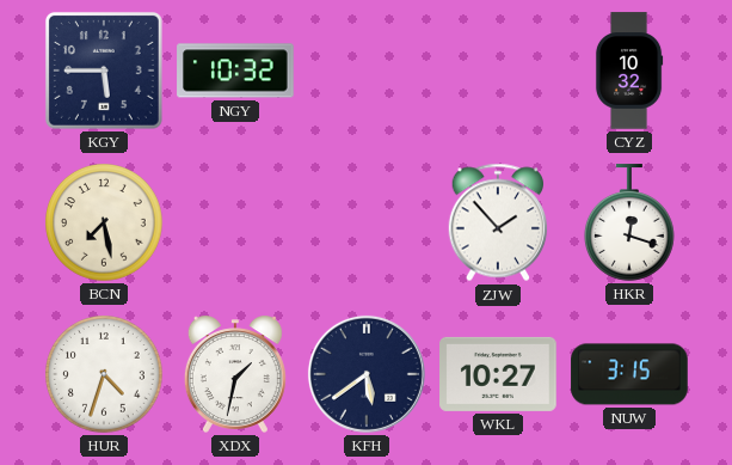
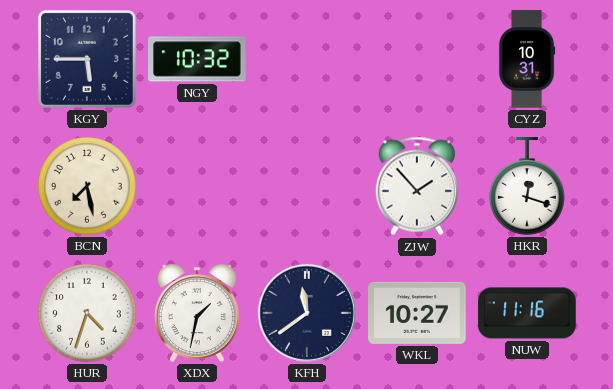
CYZ: 10:32 -> 10:31
KFH: 5:39 -> 11:39
NUW: 3:15 -> 11:16
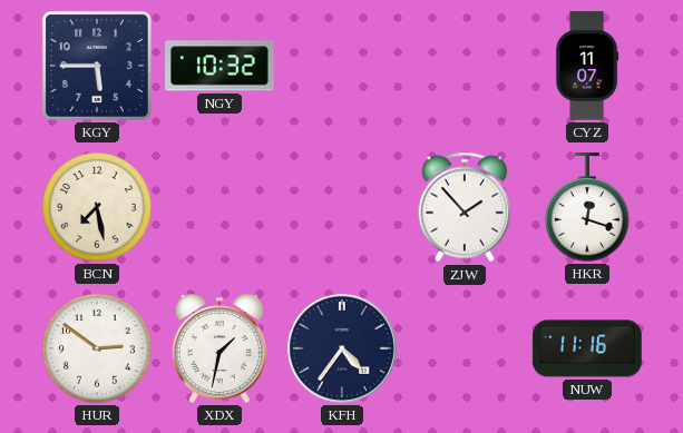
CYZ: 10:31 -> 11:07
HUR: 4:33 -> 2:51
KFH: 11:39 -> 4:36
WKL: 10:27 -> none
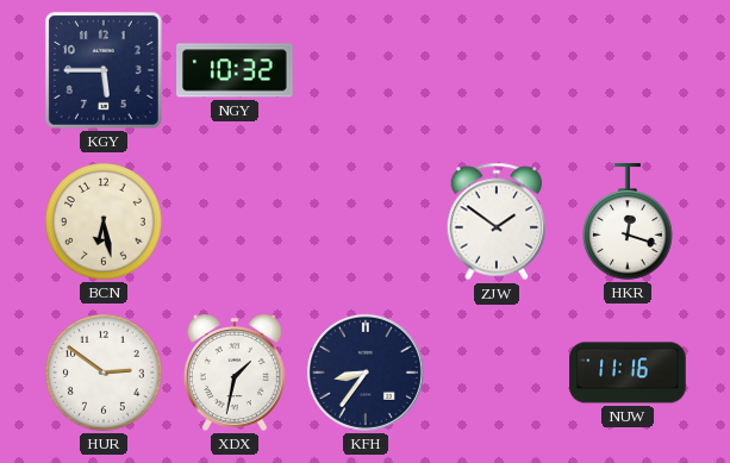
CYZ: 11:07 -> none
BCN: 7:28 -> 6:28
ZJW: 1:53 -> 1:51
KFH: 4:36 -> 8:36
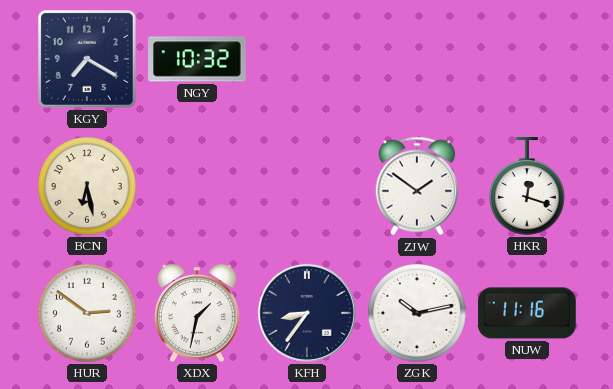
KGY: 5:45 -> 7:20
ZGK: none -> 10:13
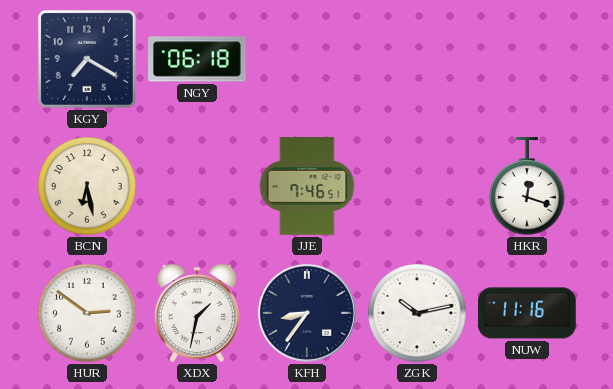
NGY: 10:32 -> 06:18
JJE: none -> 7:46
ZJW: 1:51 -> none
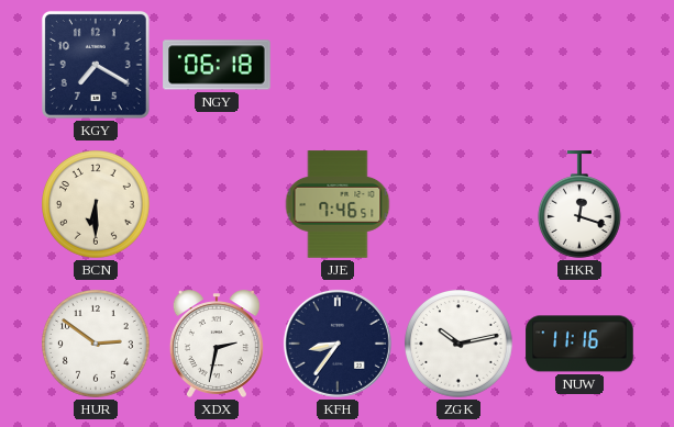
BCN: 6:28 -> 6:30
XDX: 1:32 -> 2:32
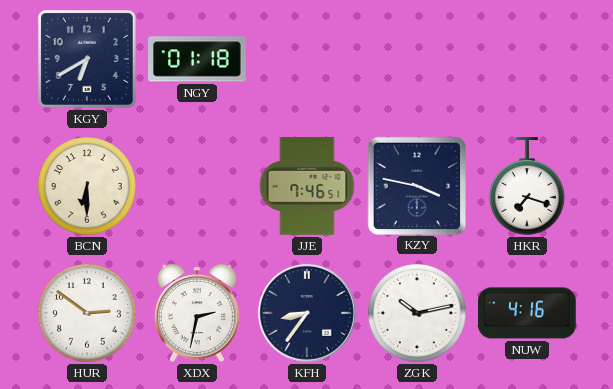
KGY: 7:20 -> 6:40
NGY: 06:18 -> 01:18
KZY: none -> 3:47
HKR: 12:18 -> 7:18
NUW: 11:16 -> 4:16
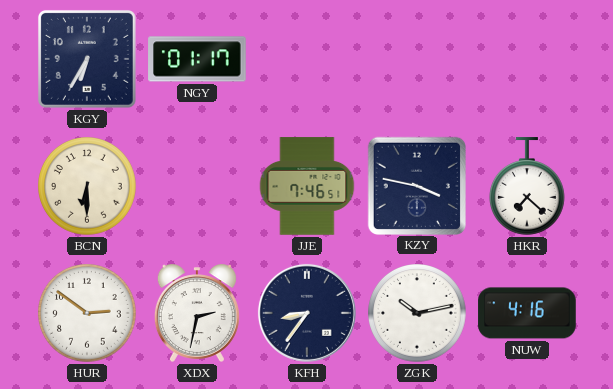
KGY: 6:40 -> 6:35
NGY: 01:18 -> 01:17
HKR: 7:18 -> 7:22
